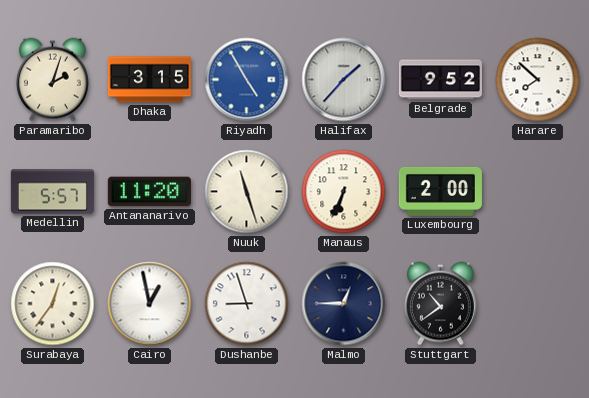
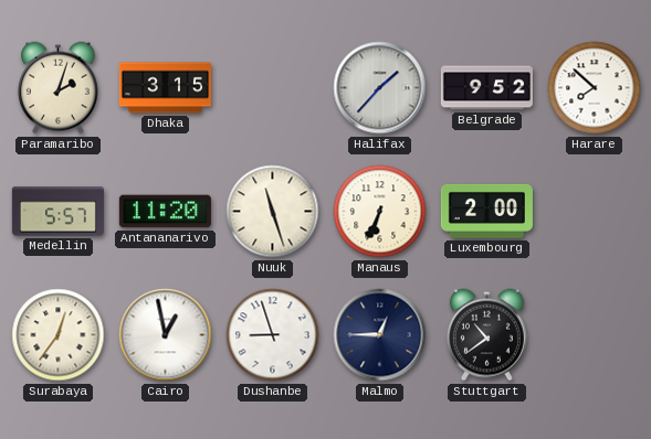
Riyadh: 4:55 -> none
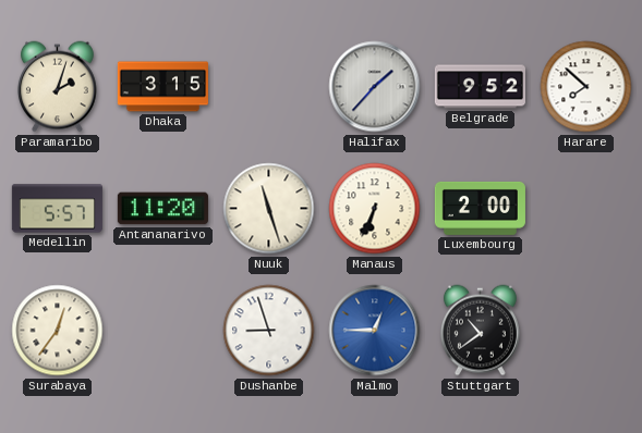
Cairo: 12:58 -> none
Malmo dial: navy -> blue
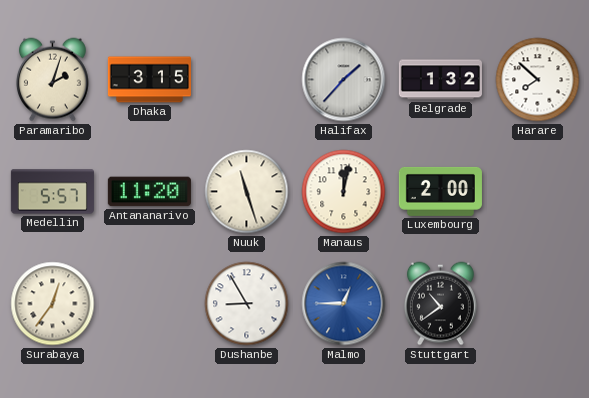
Belgrade: 9:52 -> 1:32
Manaus: 6:34 -> 12:02
Dushanbe: 8:57 -> 8:55
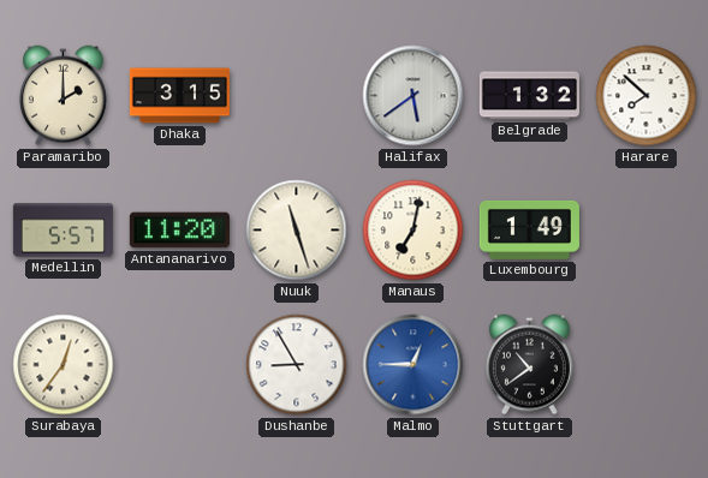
Paramaribo: 2:03 -> 2:00
Halifax: 1:37 -> 5:39
Manaus: 12:02 -> 7:02
Luxembourg: 2:00 -> 1:49
